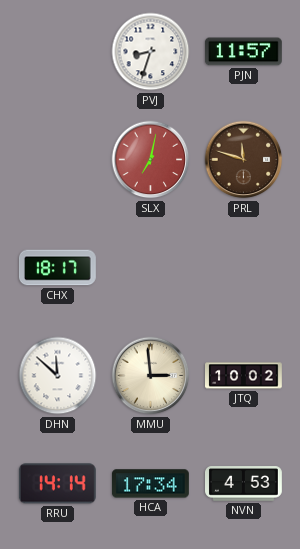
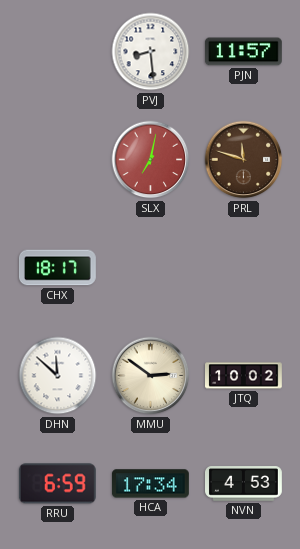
PVJ: 8:33 -> 8:29
MMU: 2:59 -> 2:51
RRU: 14:14 -> 6:59
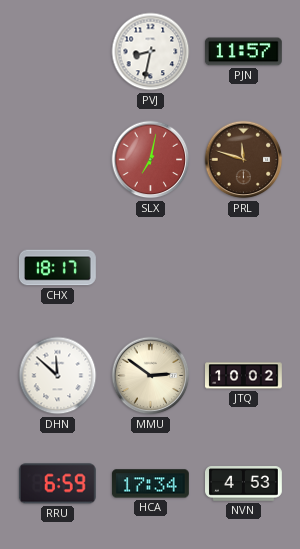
PVJ: 8:29 -> 8:32
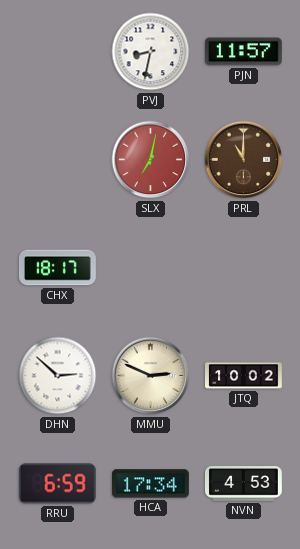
PRL: 11:48 -> 11:00
DHN: 11:52 -> 2:52
MMU: 2:51 -> 2:49
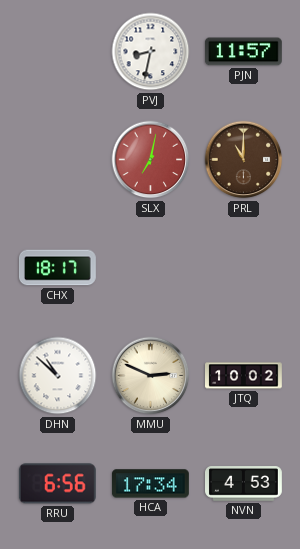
DHN: 2:52 -> 10:52
RRU: 6:59 -> 6:56
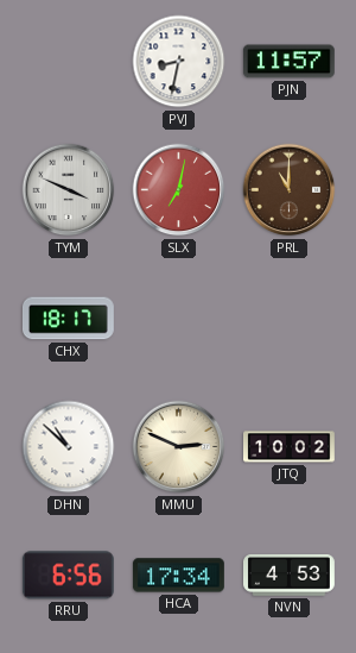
TYM: none -> 3:49
